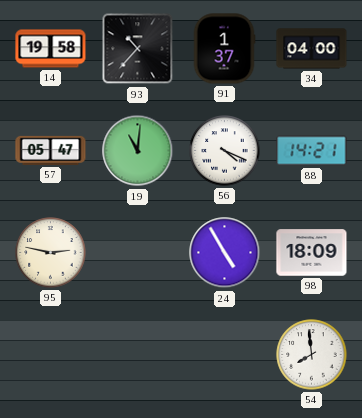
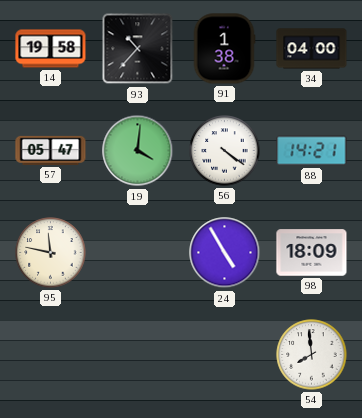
91: 1:37 -> 1:38
19: 11:01 -> 4:01
56: 4:19 -> 4:21
95: 2:47 -> 11:47
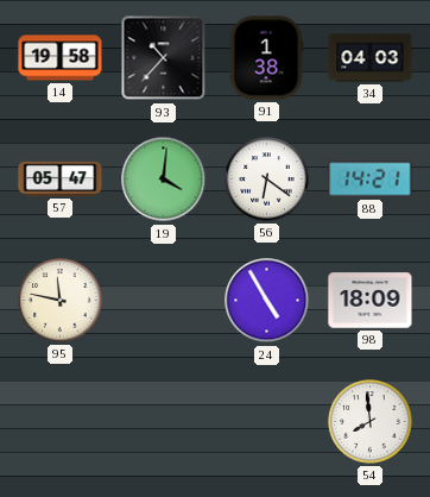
34: 04:00 -> 04:03
56: 4:21 -> 6:21
